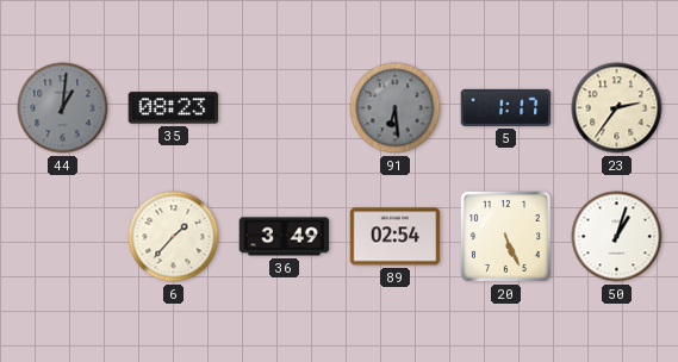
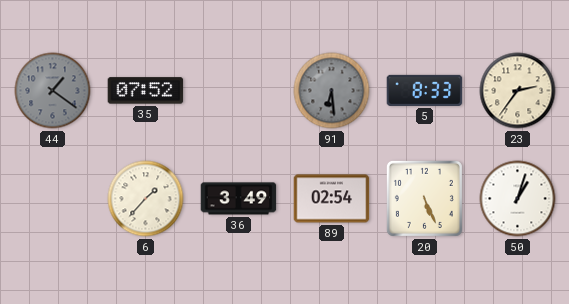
44: 1:01 -> 1:21
35: 08:23 -> 07:52
5: 1:17 -> 8:33
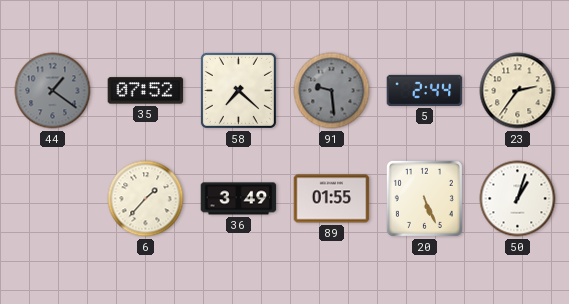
58: none -> 7:22
91: 6:29 -> 9:29
5: 8:33 -> 2:44
89: 02:54 -> 01:55
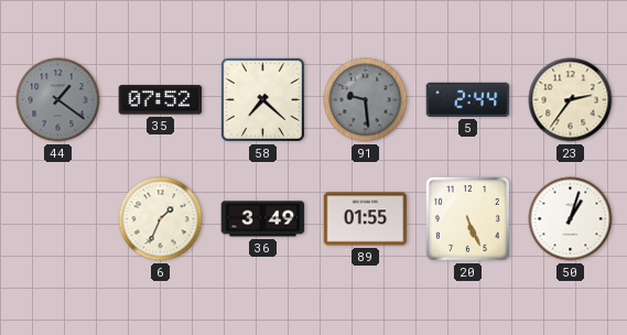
6: 1:37 -> 1:34
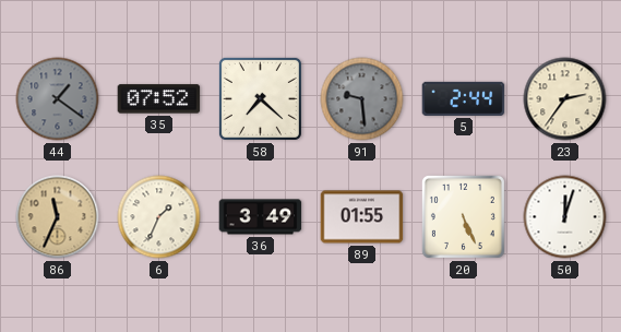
86: none -> 11:34
50: 1:03 -> 12:03
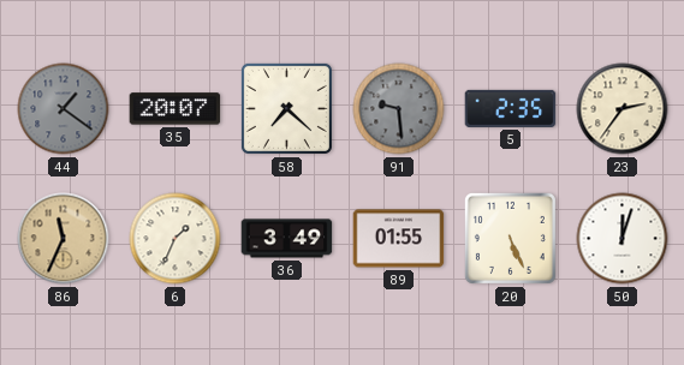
35: 07:52 -> 20:07
5: 2:44 -> 2:35
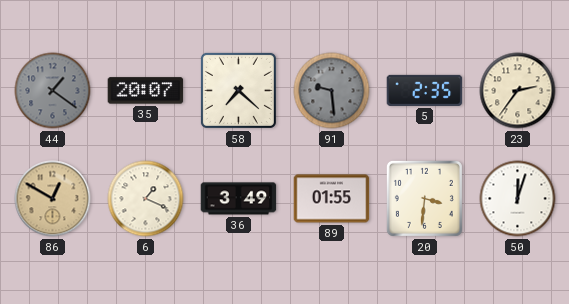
86: 11:34 -> 12:50
6: 1:34 -> 1:19
20: 5:26 -> 3:31
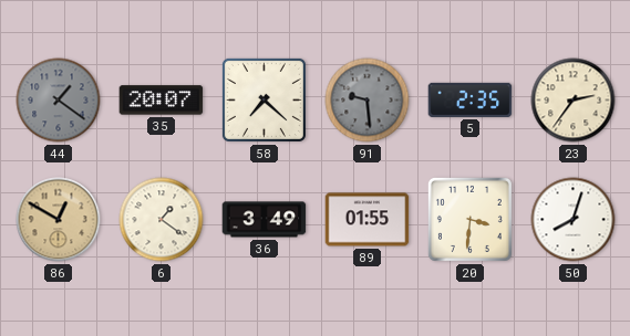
6: 1:19 -> 1:21
50: 12:03 -> 8:03
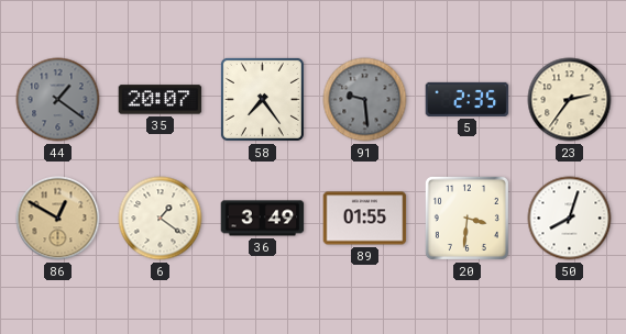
58: 7:22 -> 7:24
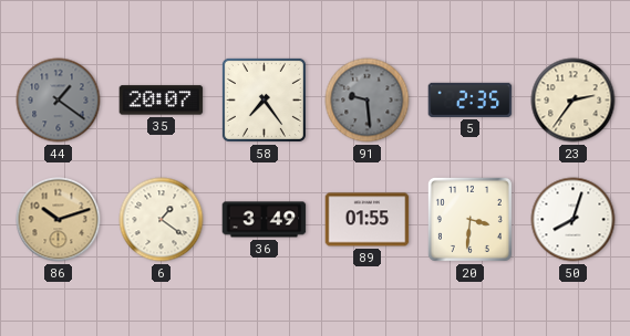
86: 12:50 -> 10:12
